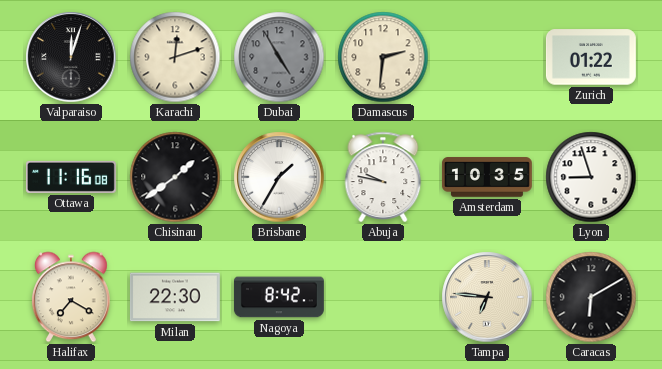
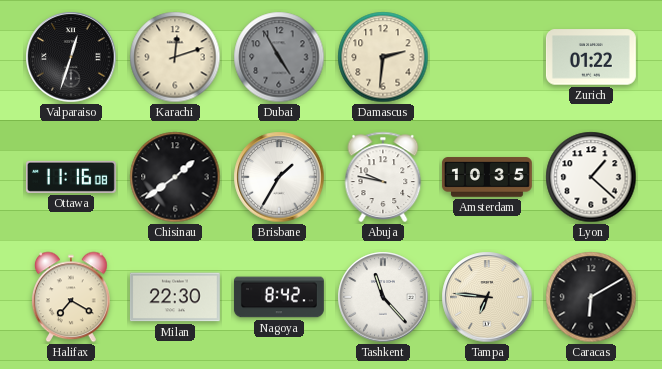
Valparaiso: 12:03 -> 12:33
Lyon: 8:57 -> 1:22
Tashkent: none -> 11:23
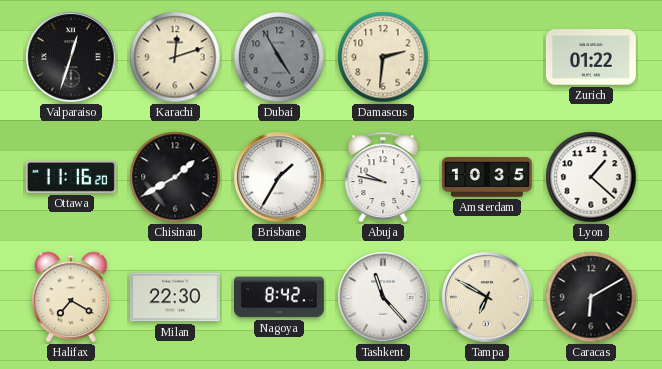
Ottawa: 11:16:08 -> 11:16:20
Chisinau: 1:39 -> 1:40
Tampa: 6:46 -> 6:50
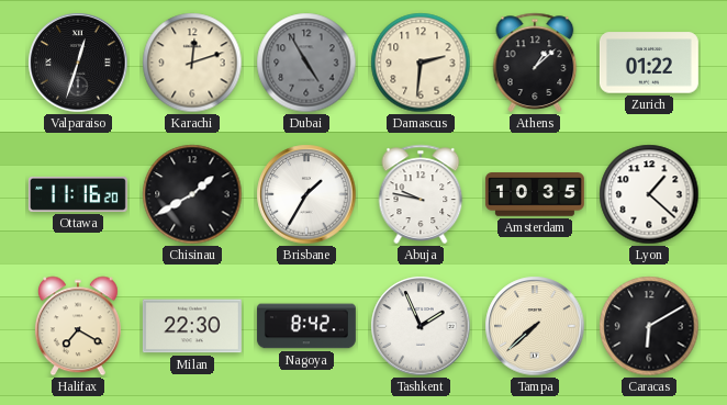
Athens: none -> 1:08
Tashkent: 11:23 -> 1:56
Tampa: 6:50 -> 7:38
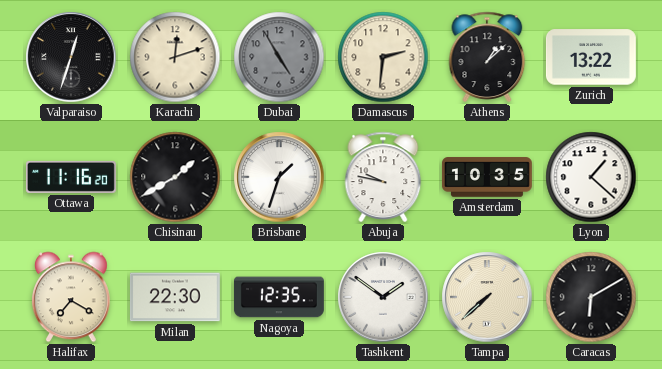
Zurich: 01:22 -> 13:22
Brisbane: 1:35 -> 1:33
Nagoya: 8:42 -> 12:35
Tashkent: 1:56 -> 1:51
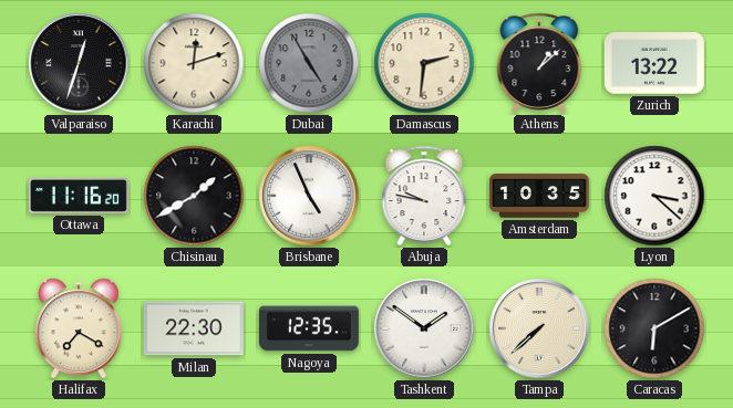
Brisbane: 1:33 -> 4:56
Lyon: 1:22 -> 3:22
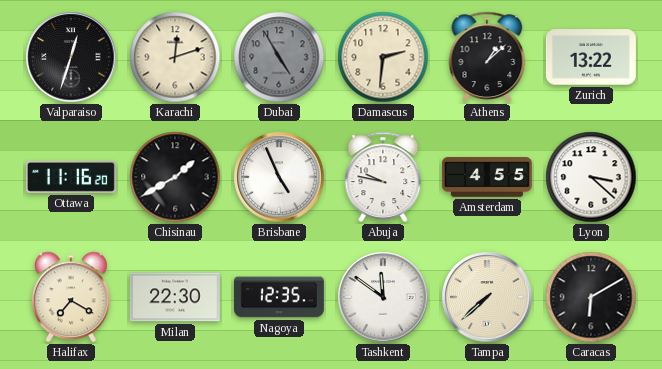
Amsterdam: 10:35 -> 4:55
Tashkent: 1:51 -> 11:51
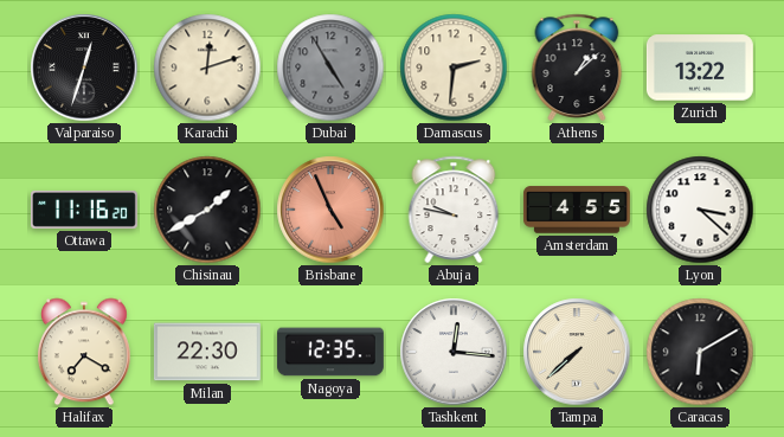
Brisbane dial: white -> salmon
Tashkent: 11:51 -> 12:16
